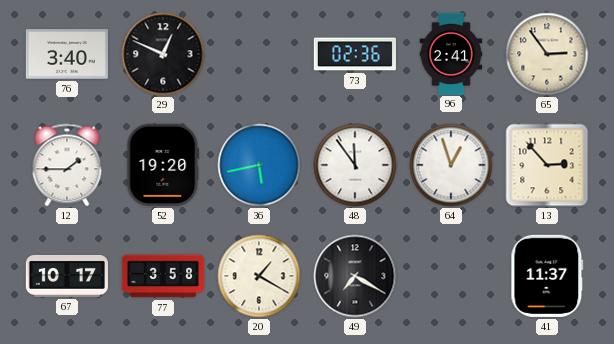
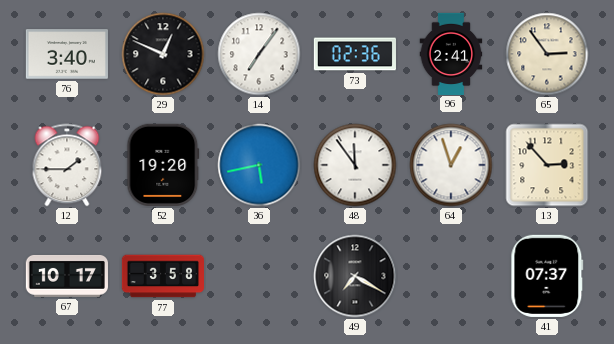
14: none -> 7:06
20: 1:20 -> none
41: 11:37 -> 07:37
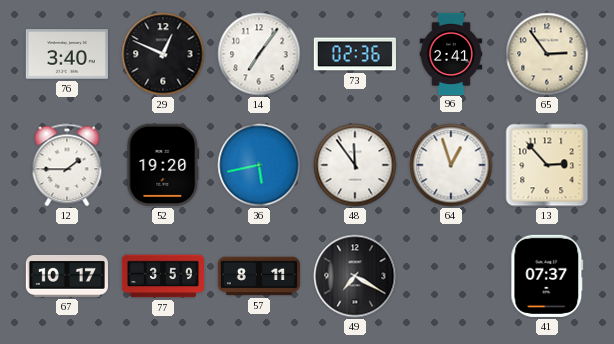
77: 3:58 -> 3:59
57: none -> 8:11
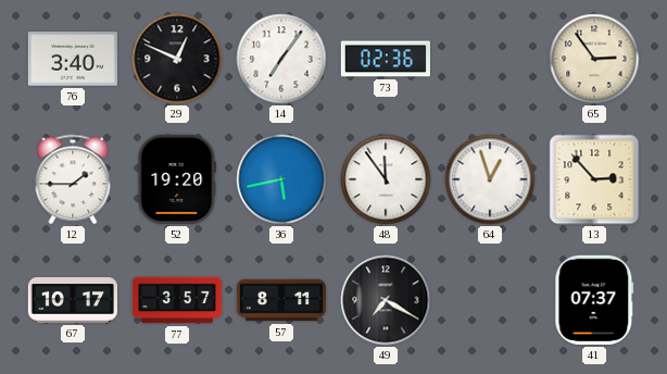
96: 2:41 -> none
77: 3:59 -> 3:57
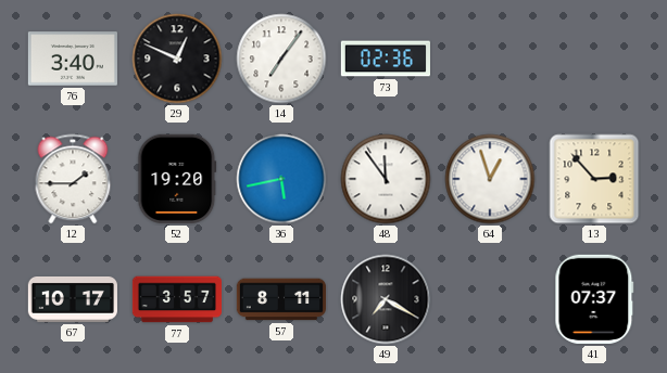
65: 2:54 -> none
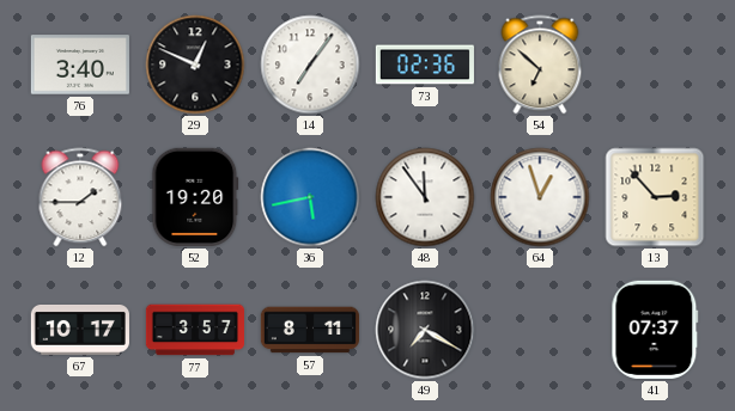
54: none -> 6:52
